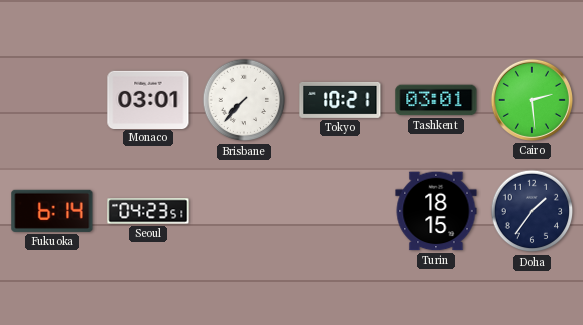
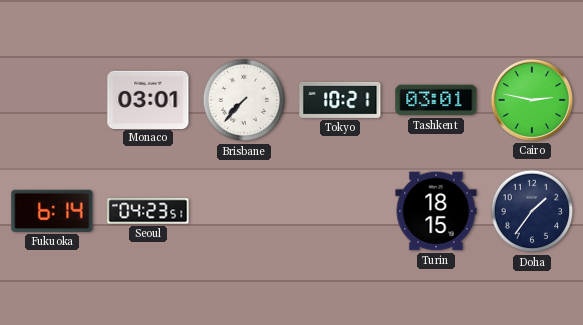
Cairo: 2:29 -> 2:47
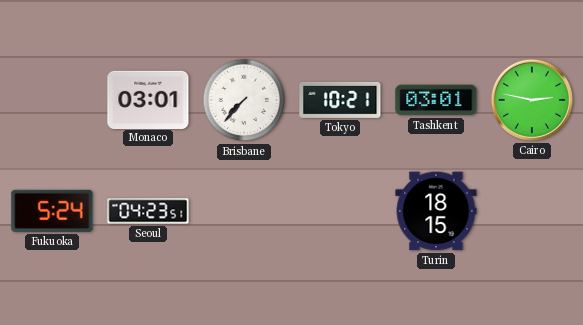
Fukuoka: 6:14 -> 5:24
Doha: 1:36 -> none
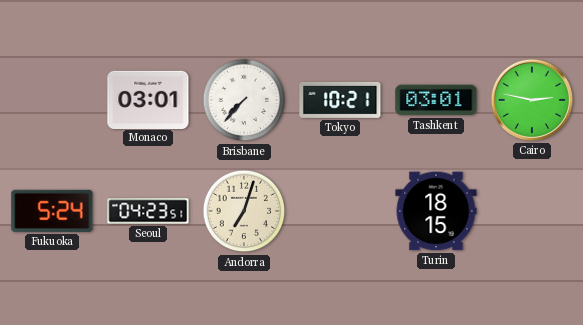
Andorra: none -> 7:03
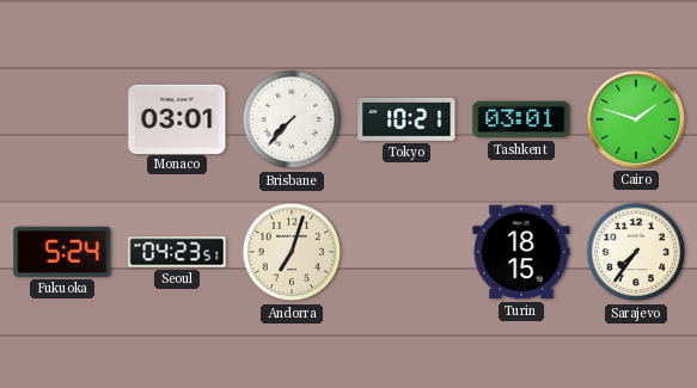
Cairo: 2:47 -> 1:48
Sarajevo: none -> 7:36
